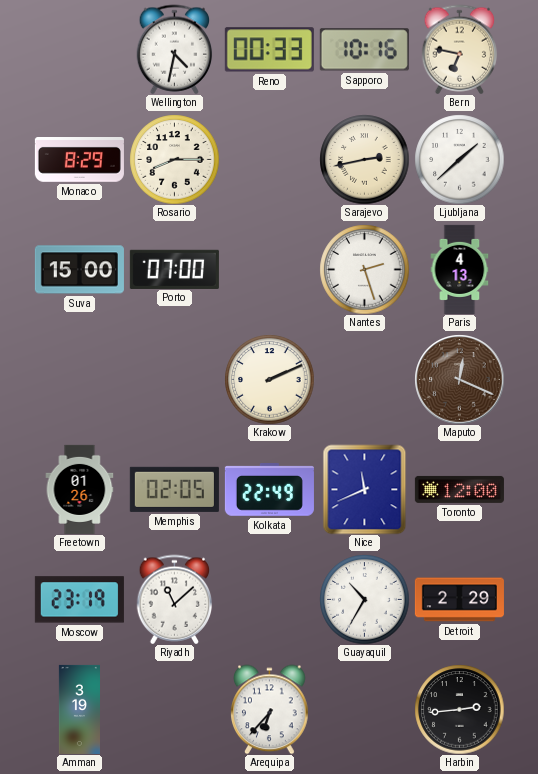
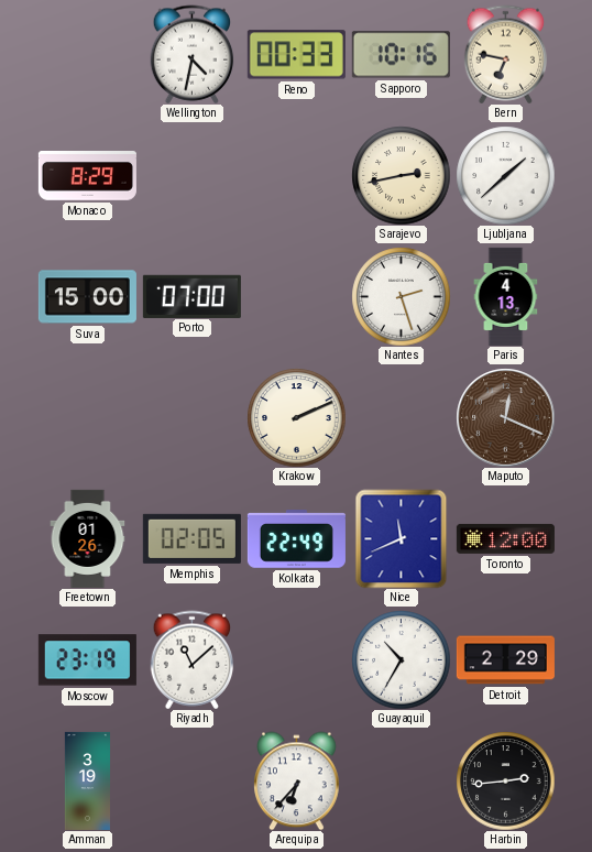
Rosario: 8:15 -> none
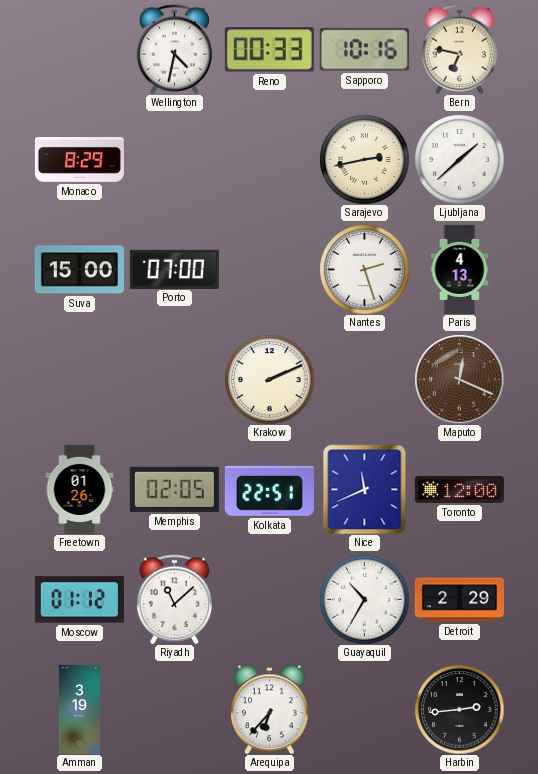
Kolkata: 22:49 -> 22:51
Moscow: 23:19 -> 01:12
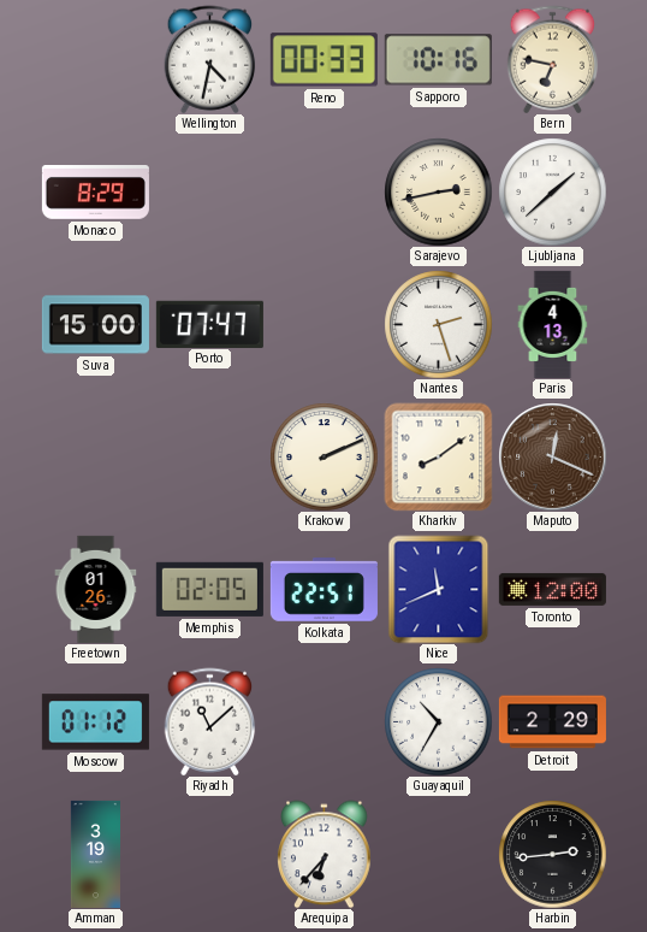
Porto: 07:00 -> 07:47
Kharkiv: none -> 8:09
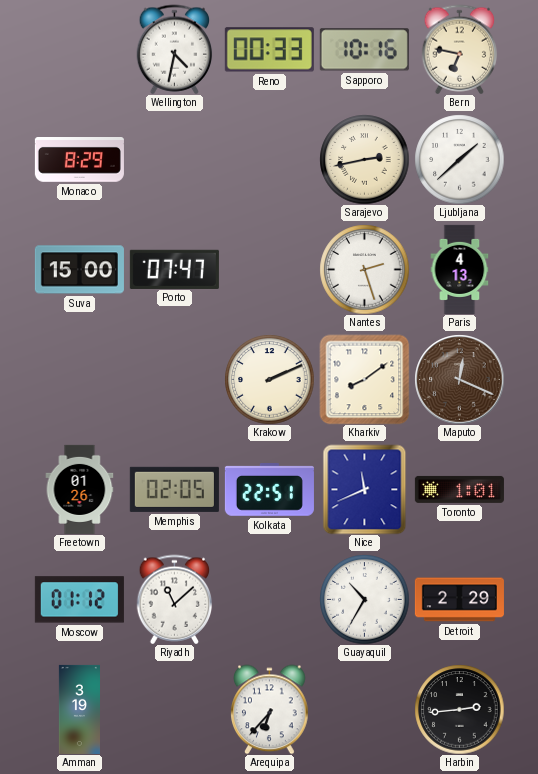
Toronto: 12:00 -> 1:01
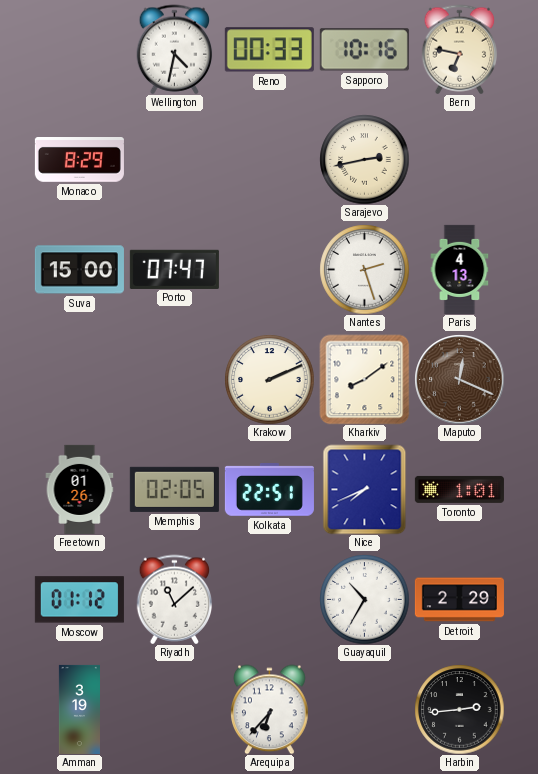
Ljubljana: 1:38 -> none
Nice: 11:41 -> 7:41
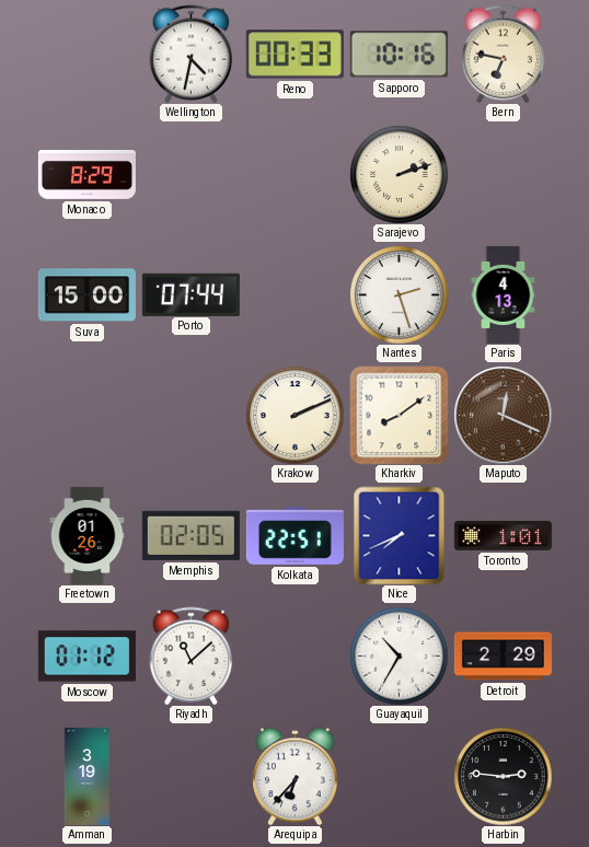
Sarajevo: 2:43 -> 2:12
Porto: 07:47 -> 07:44
Harbin: 2:44 -> 2:46
